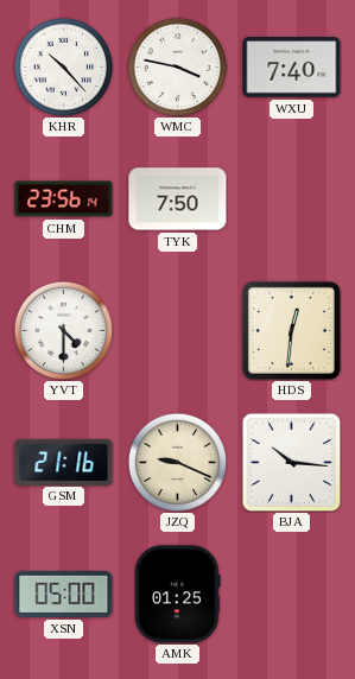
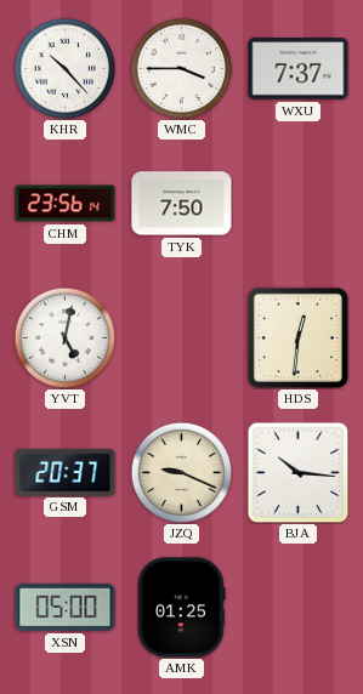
WMC: 3:47 -> 3:45
WXU: 7:40 -> 7:37
YVT: 4:30 -> 5:02
GSM: 21:16 -> 20:37
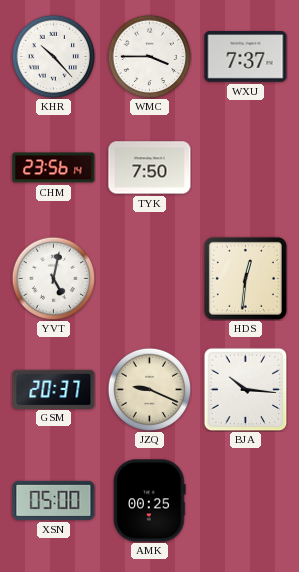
AMK: 01:25 -> 00:25
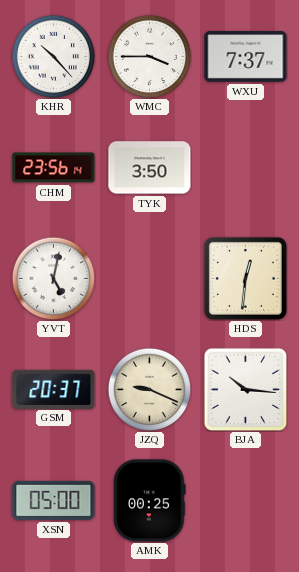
TYK: 7:50 -> 3:50
